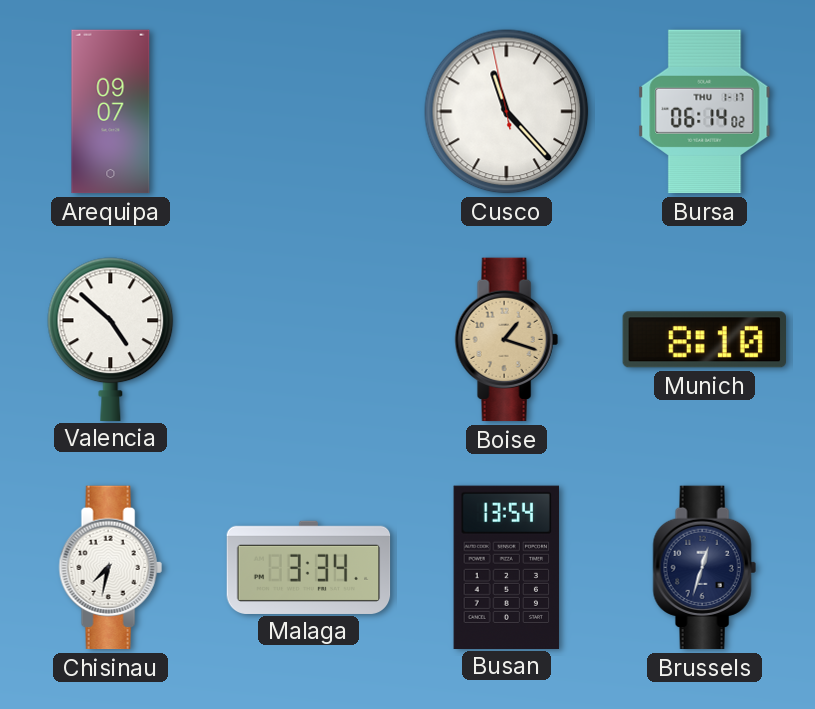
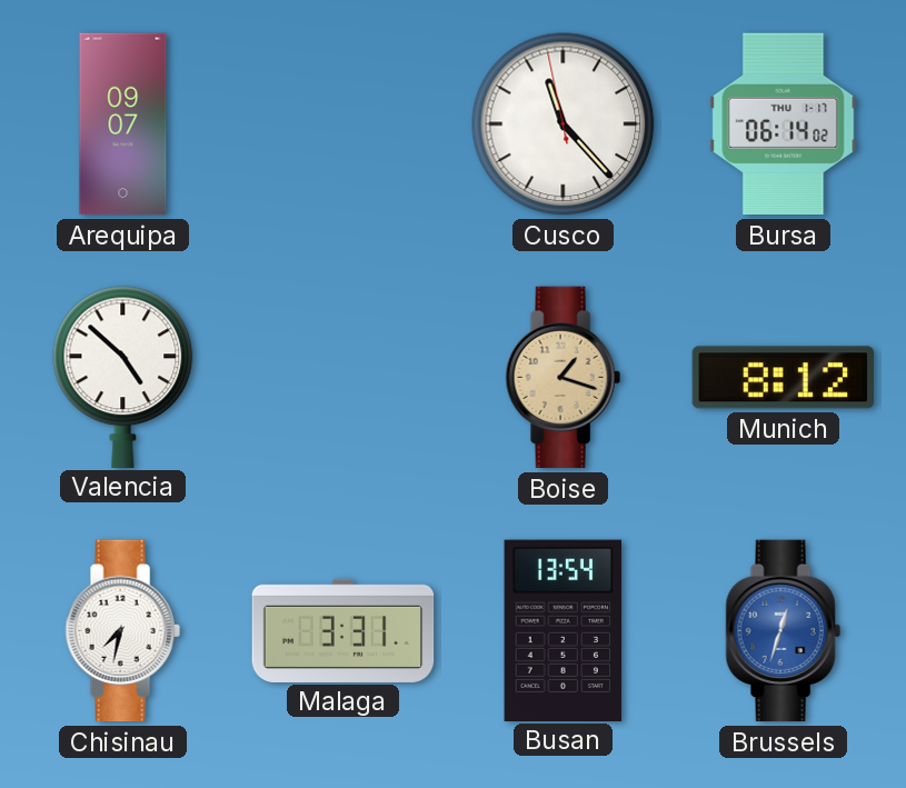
Munich: 8:10 -> 8:12
Malaga: 3:34 -> 3:31
Brussels dial: navy -> blue
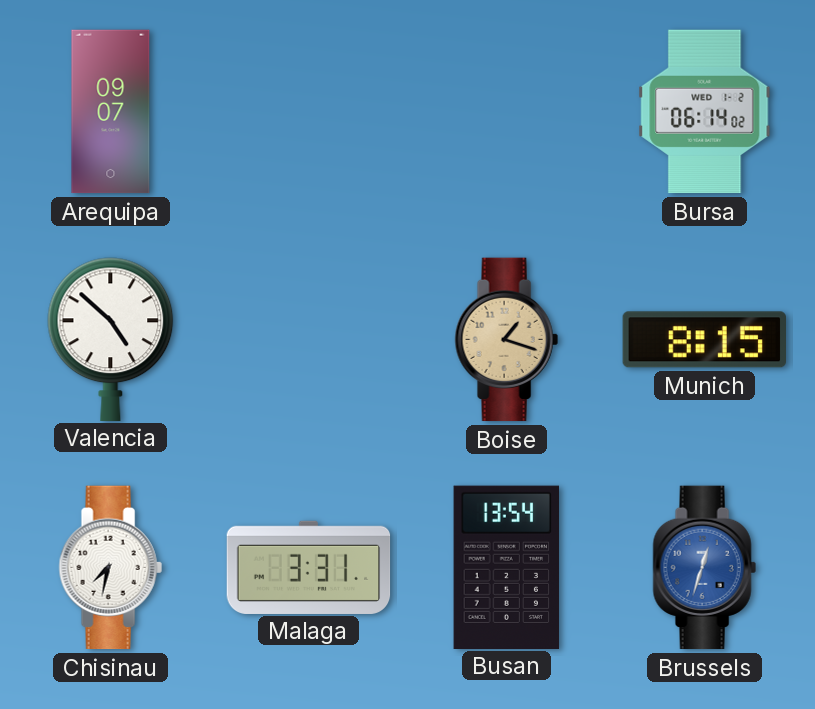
Cusco: 11:22 -> none
Bursa date: THU 1-17 -> WED 1-2
Munich: 8:12 -> 8:15
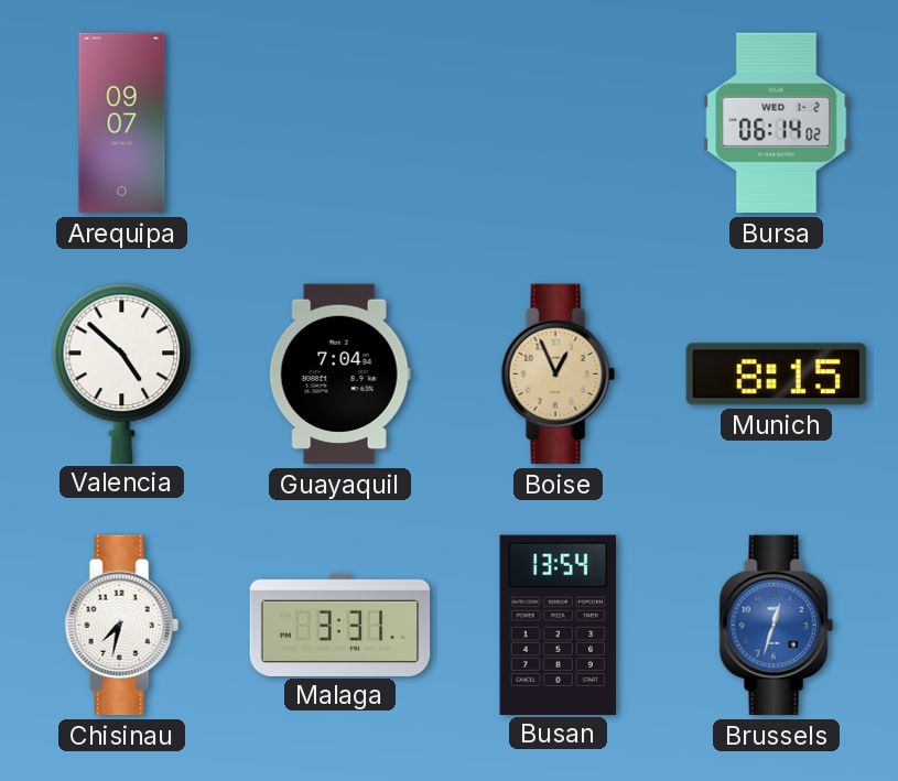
Guayaquil: none -> 7:04
Boise: 1:18 -> 12:56
